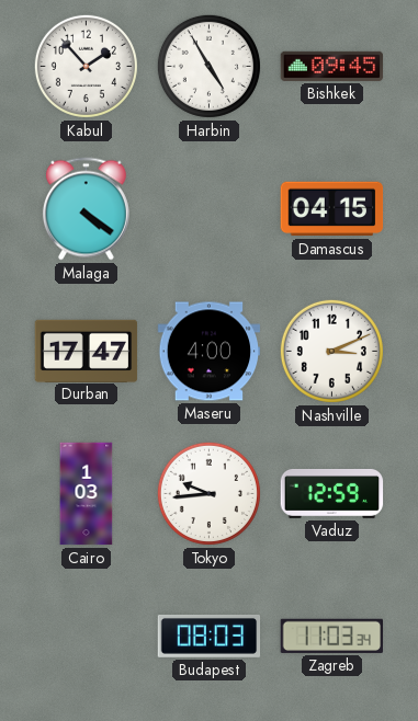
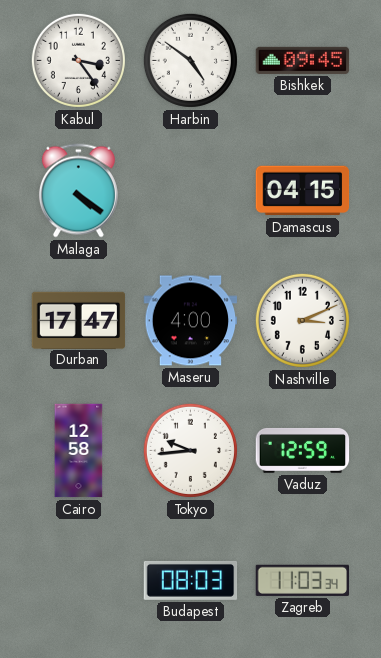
Kabul: 1:53 -> 3:24
Harbin: 4:55 -> 4:51
Cairo: 1:03 -> 12:58
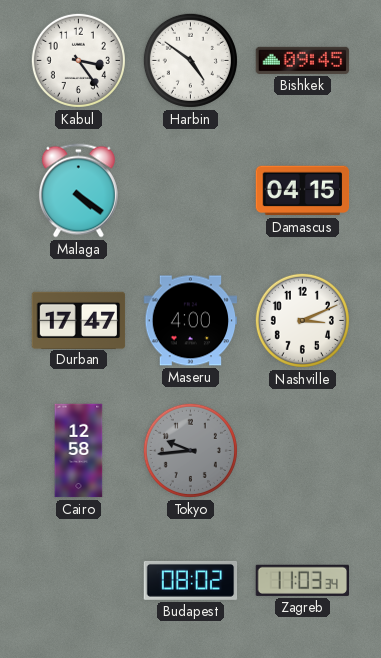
Tokyo dial: white -> grey
Vaduz: 12:59 -> none
Budapest: 08:03 -> 08:02
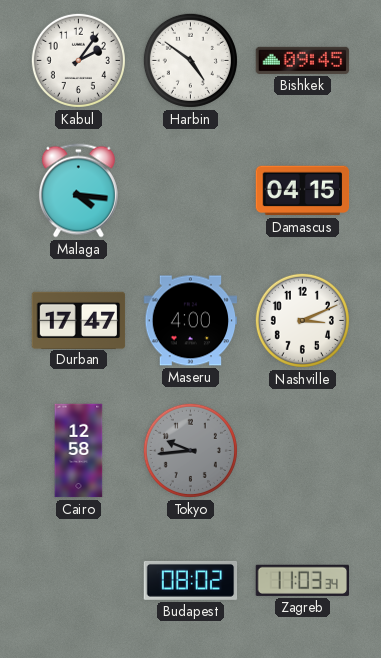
Kabul: 3:24 -> 2:06
Malaga: 4:21 -> 4:16
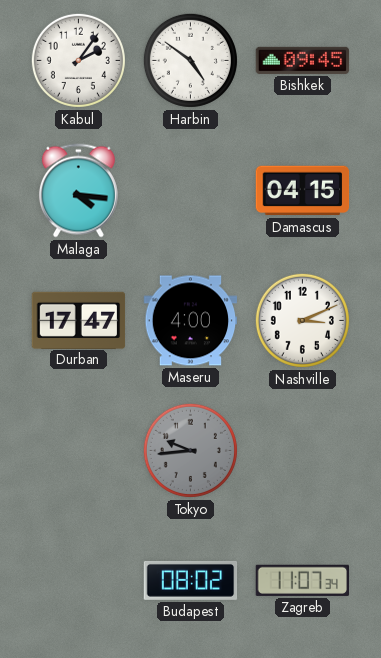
Cairo: 12:58 -> none
Zagreb: 11:03 -> 11:07
